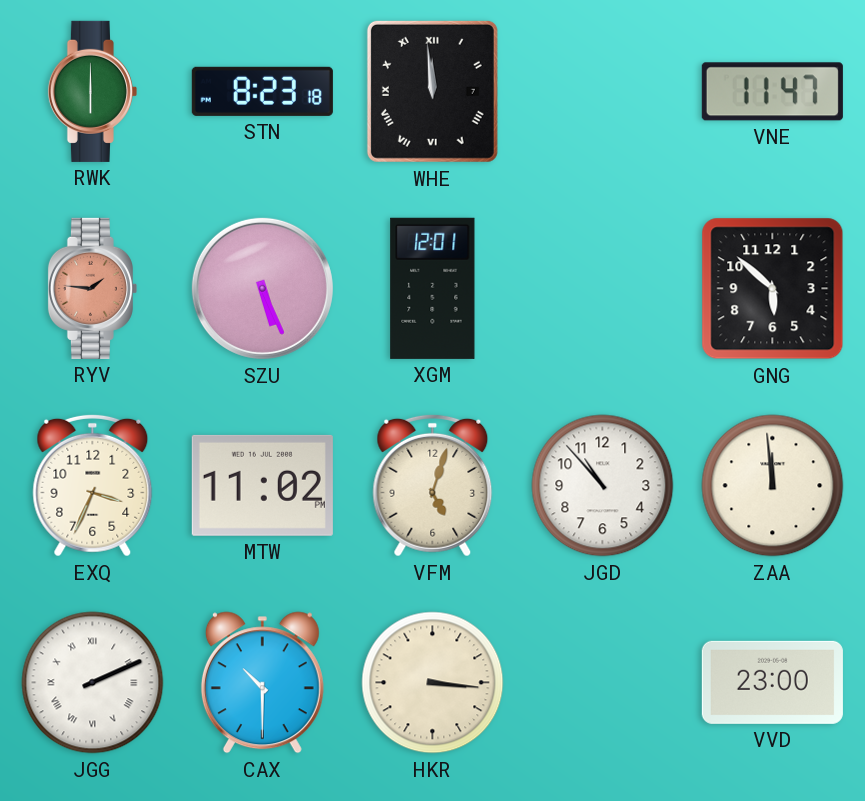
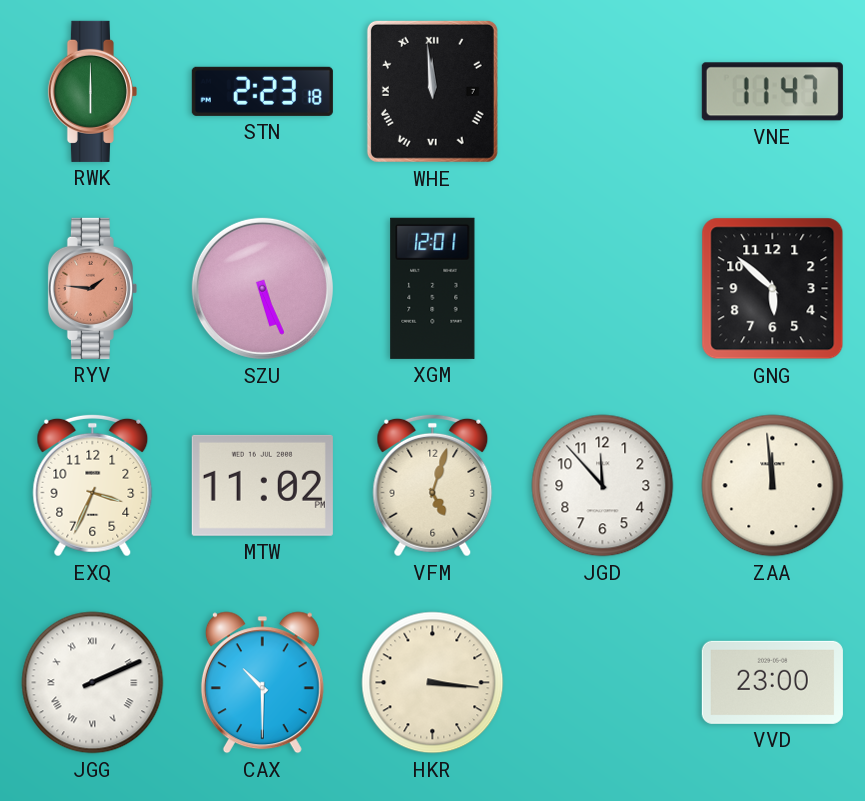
STN: 8:23 -> 2:23
JGD: 10:53 -> 11:53
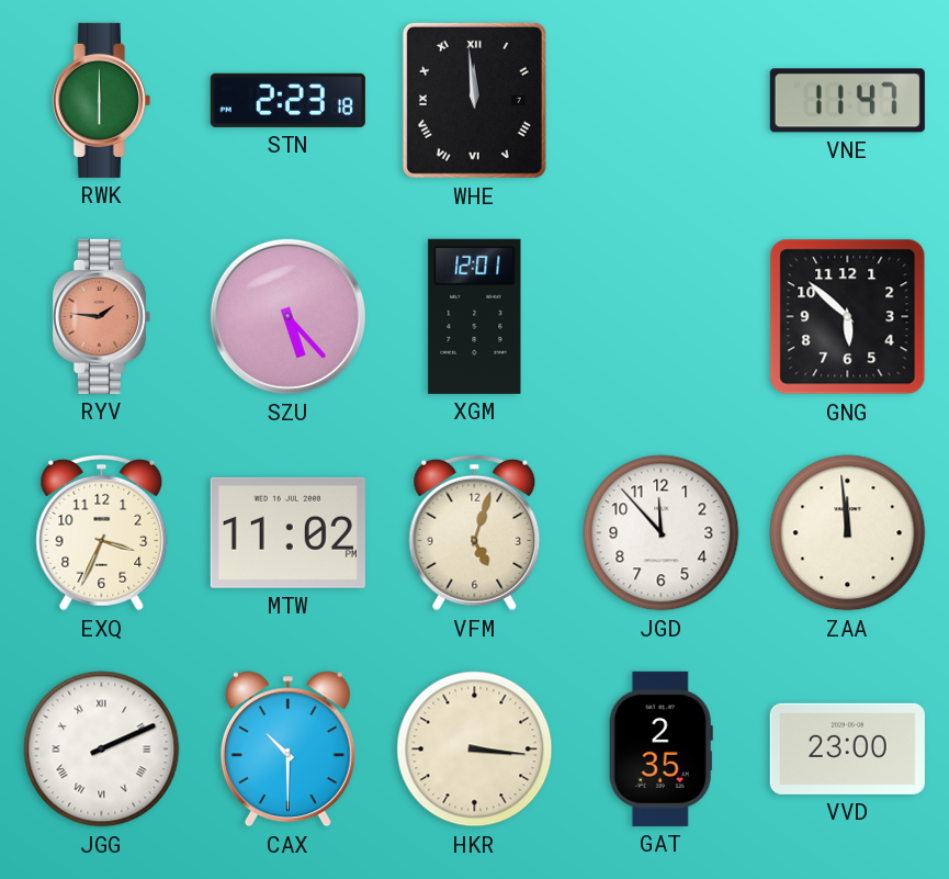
SZU: 5:26 -> 5:23
GAT: none -> 2:35
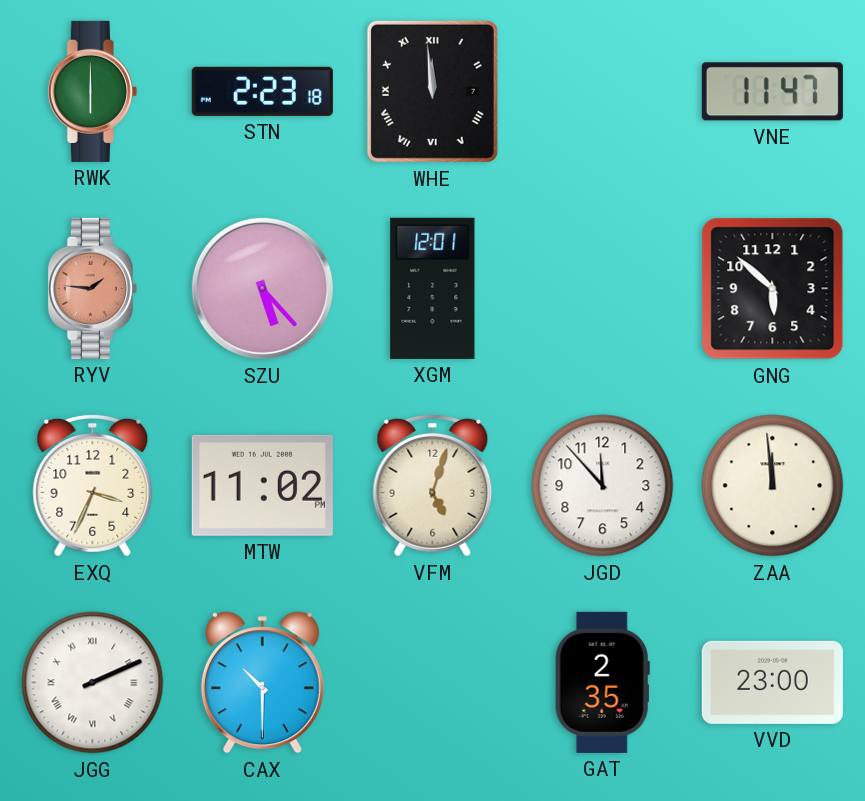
HKR: 3:16 -> none
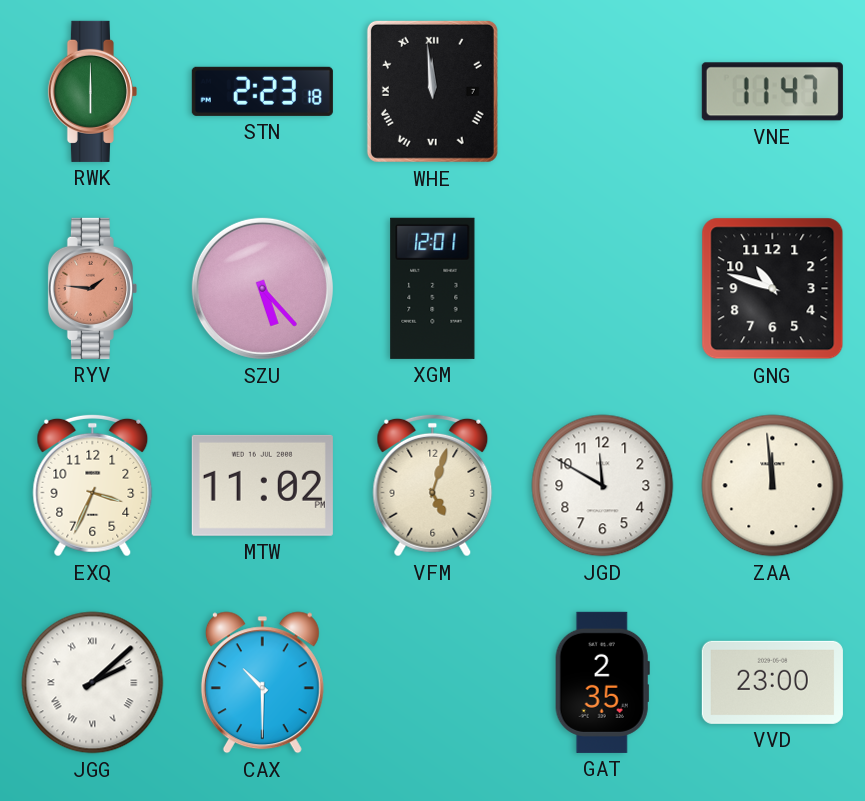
GNG: 5:52 -> 10:48
JGD: 11:53 -> 11:50
JGG: 2:11 -> 2:08
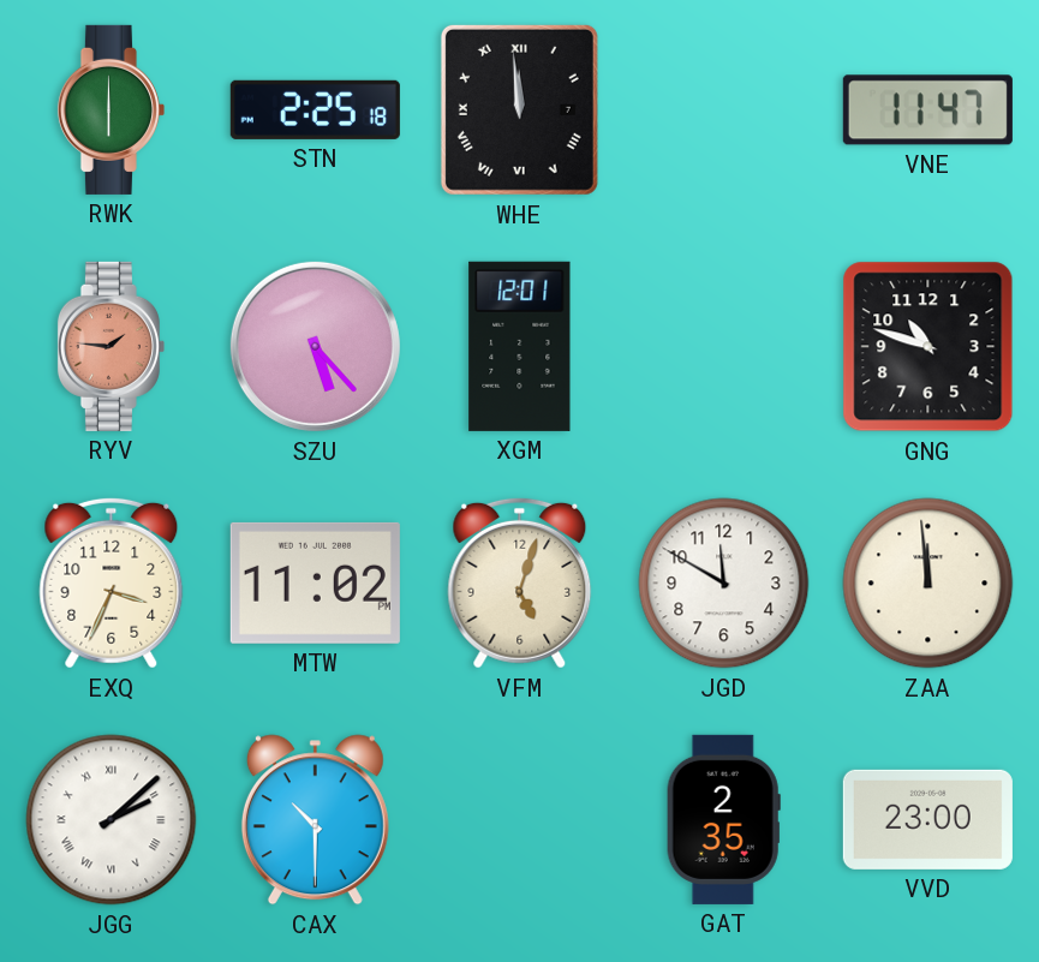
STN: 2:23 -> 2:25
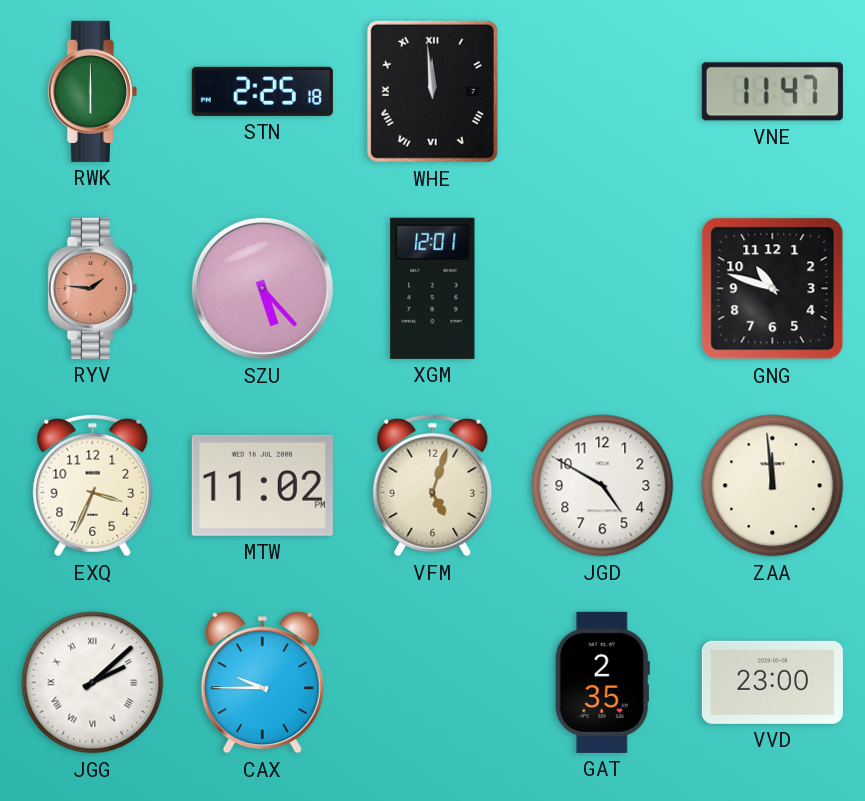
JGD: 11:50 -> 4:50
CAX: 10:30 -> 9:45
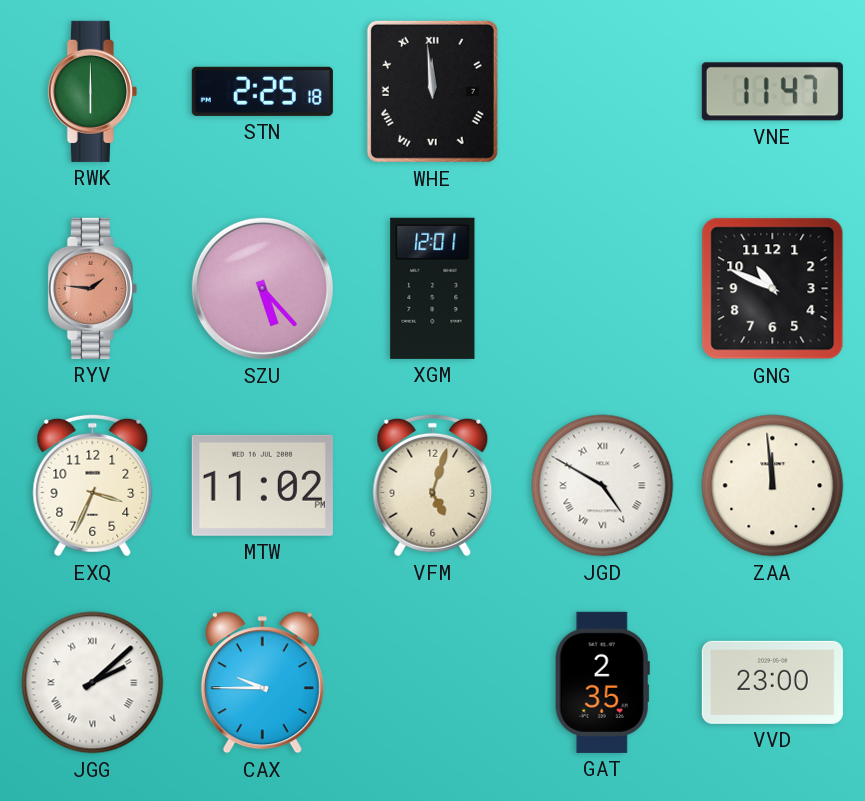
GNG: 10:48 -> 10:49
JGD numerals: Arabic -> Roman
